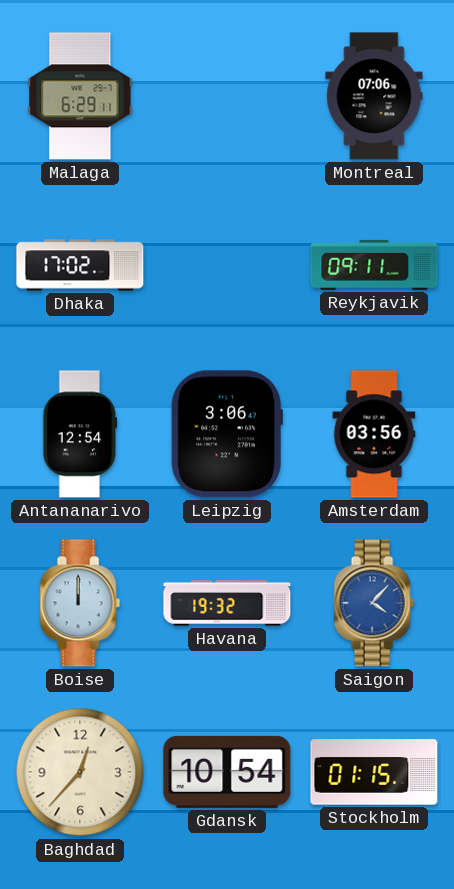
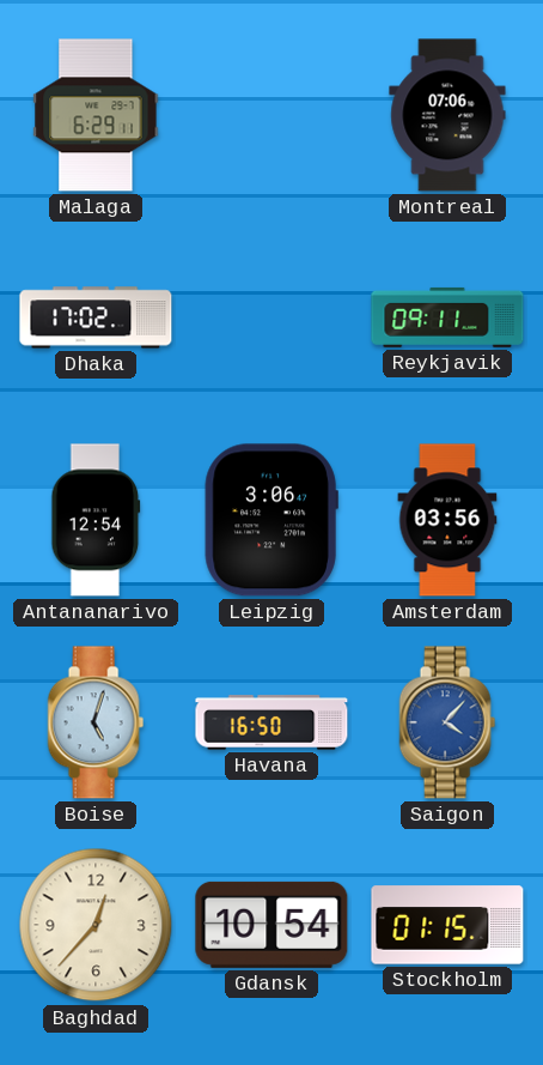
Boise: 12:00 -> 5:03
Havana: 19:32 -> 16:50
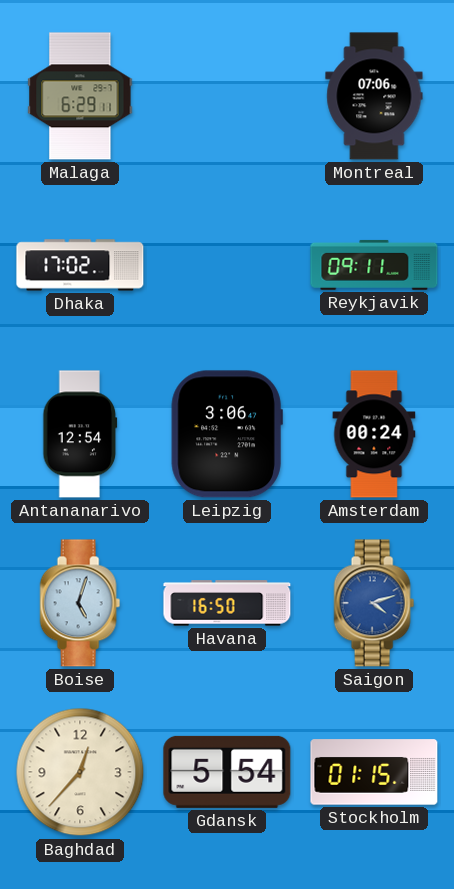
Amsterdam: 03:56 -> 00:24
Saigon: 4:07 -> 4:12
Gdansk: 10:54 -> 5:54
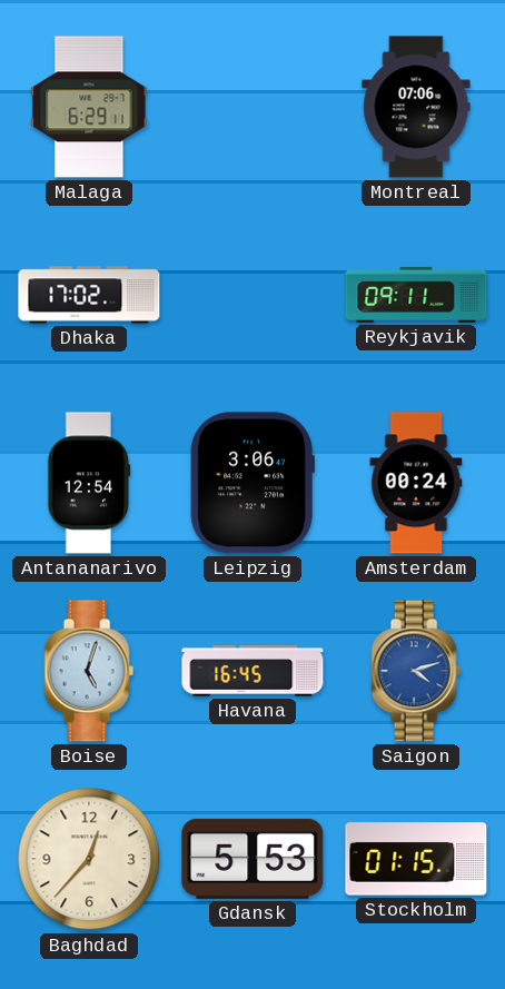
Havana: 16:50 -> 16:45
Gdansk: 5:54 -> 5:53
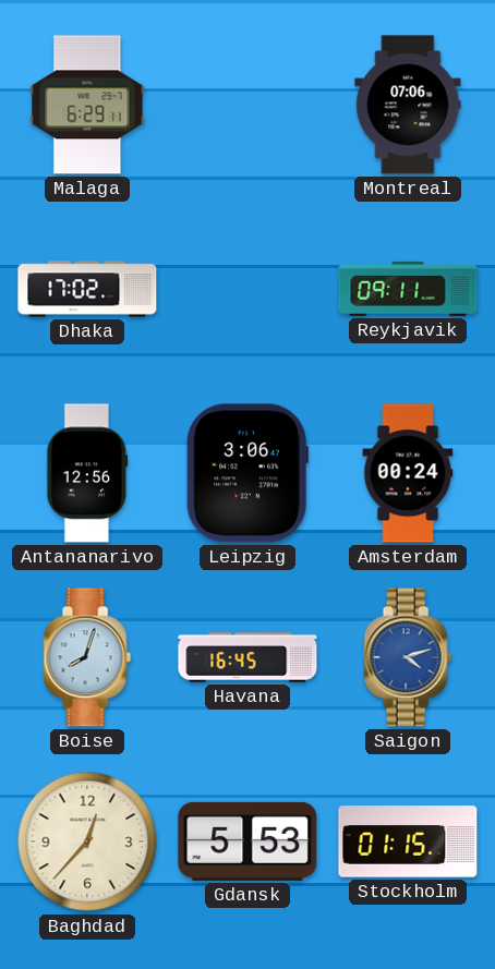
Antananarivo: 12:54 -> 12:56
Boise: 5:03 -> 8:03
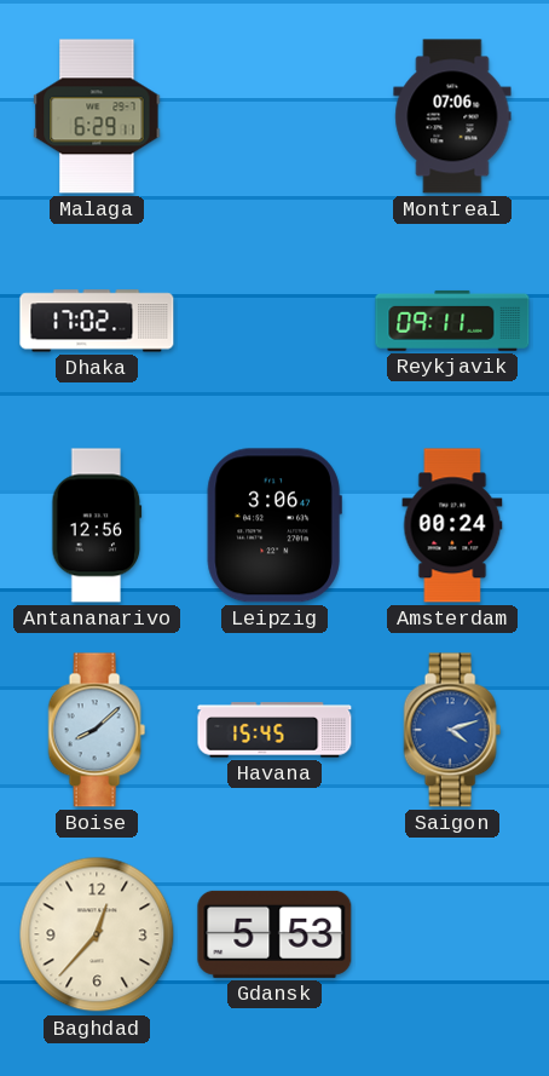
Boise: 8:03 -> 8:08
Havana: 16:45 -> 15:45
Stockholm: 01:15 -> none
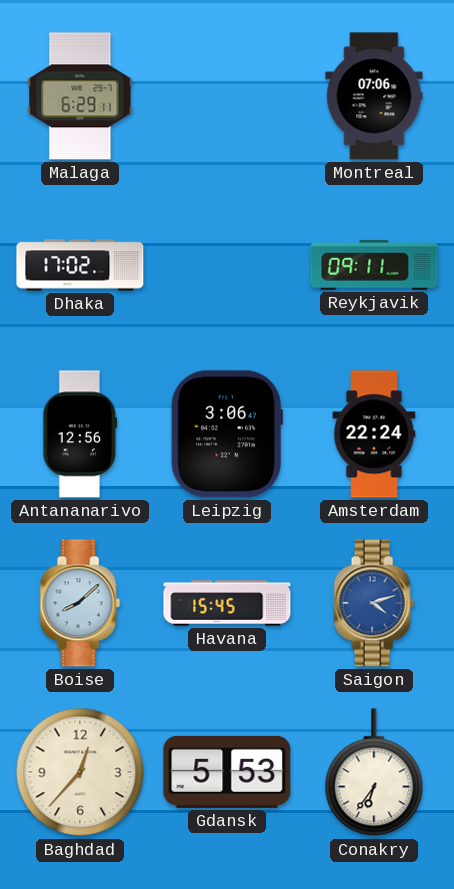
Amsterdam: 00:24 -> 22:24
Conakry: none -> 6:36
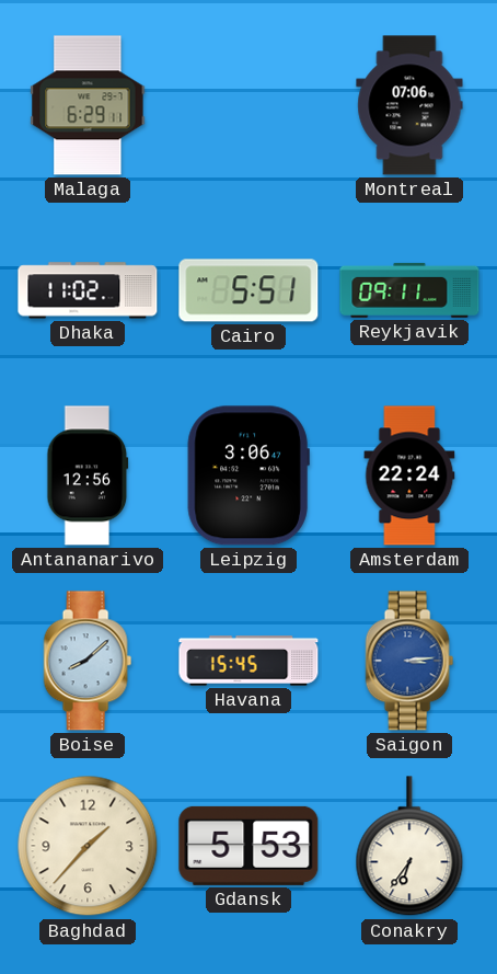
Dhaka: 17:02 -> 11:02
Cairo: none -> 5:51
Saigon: 4:12 -> 3:14
Baghdad: 12:37 -> 1:37
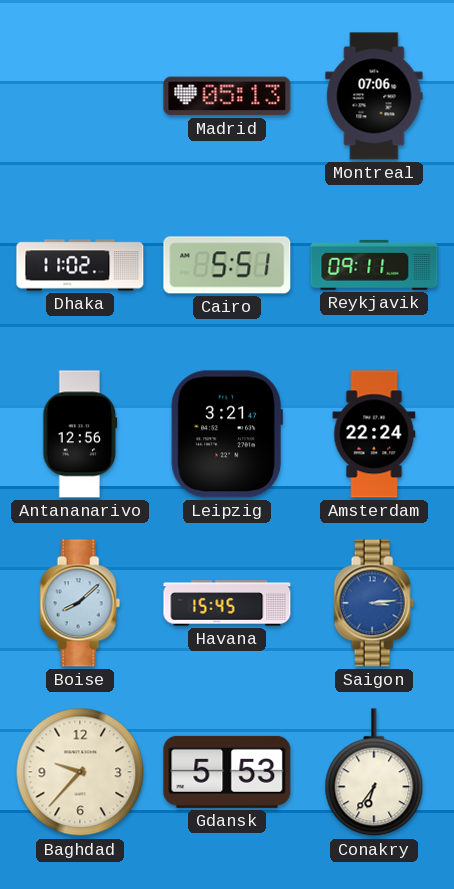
Malaga: 6:29 -> none
Madrid: none -> 05:13
Leipzig: 3:06 -> 3:21
Baghdad: 1:37 -> 9:37
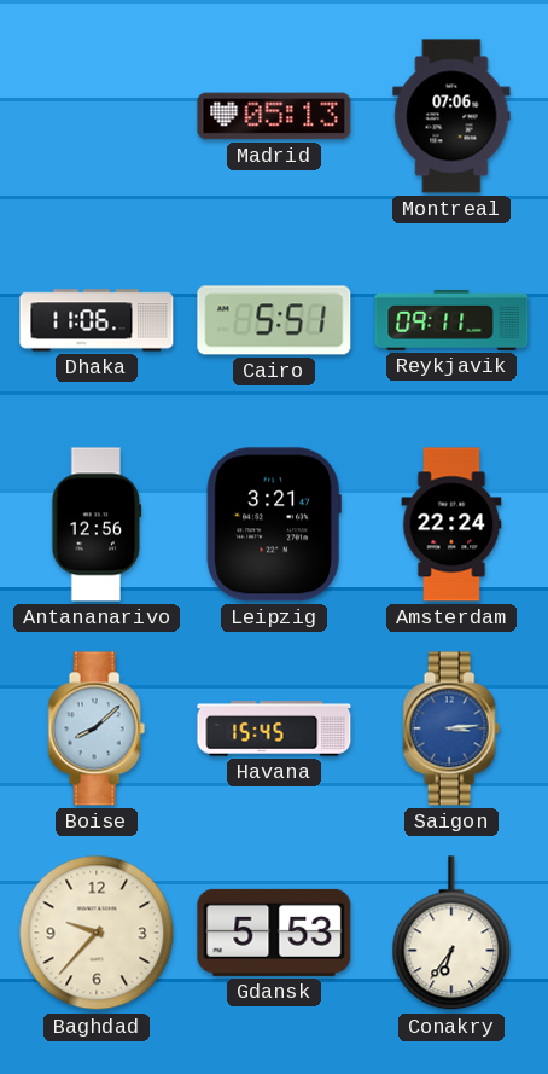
Dhaka: 11:02 -> 11:06
